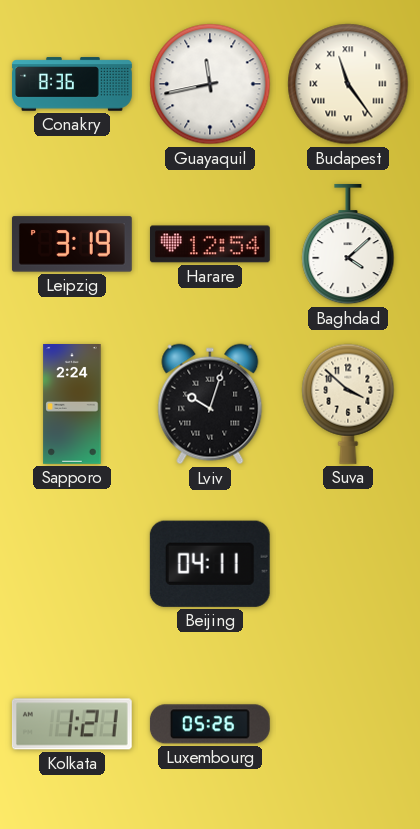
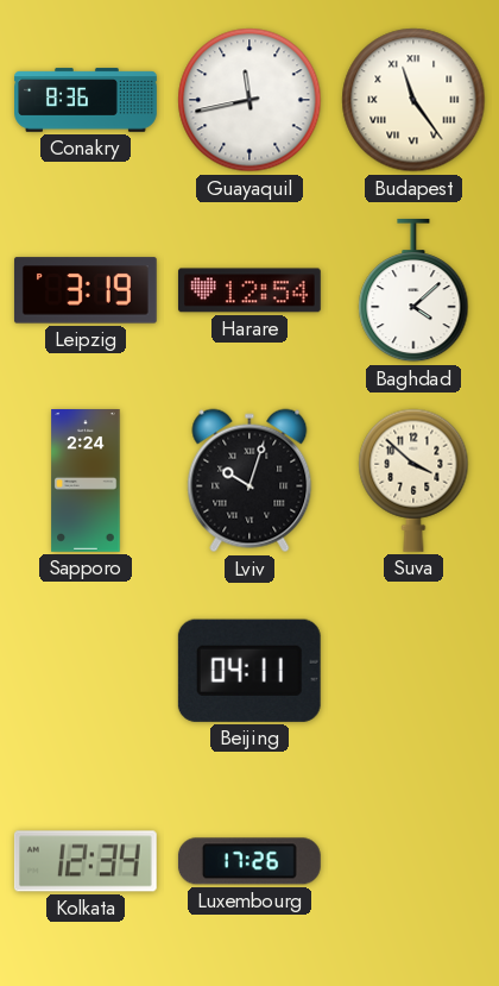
Kolkata: 1:21 -> 12:34
Luxembourg: 05:26 -> 17:26
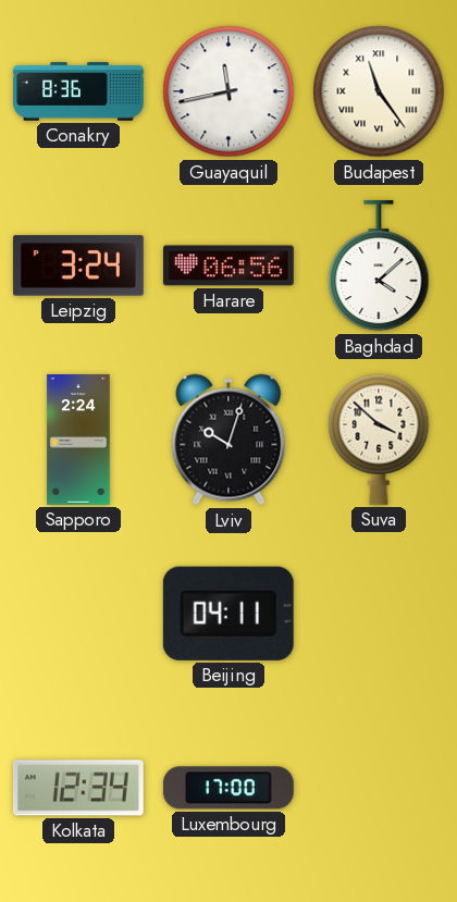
Leipzig: 3:19 -> 3:24
Harare: 12:54 -> 06:56
Luxembourg: 17:26 -> 17:00
